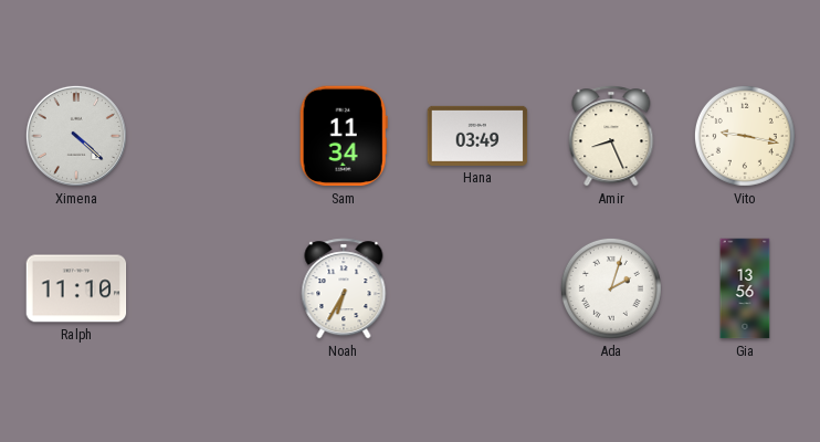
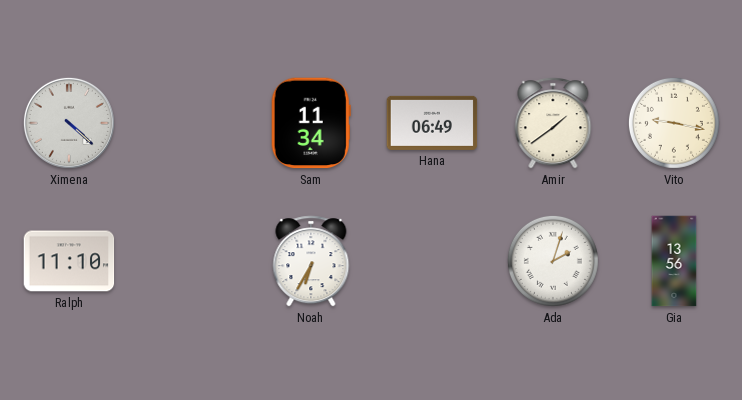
Hana: 03:49 -> 06:49
Amir: 8:26 -> 1:39
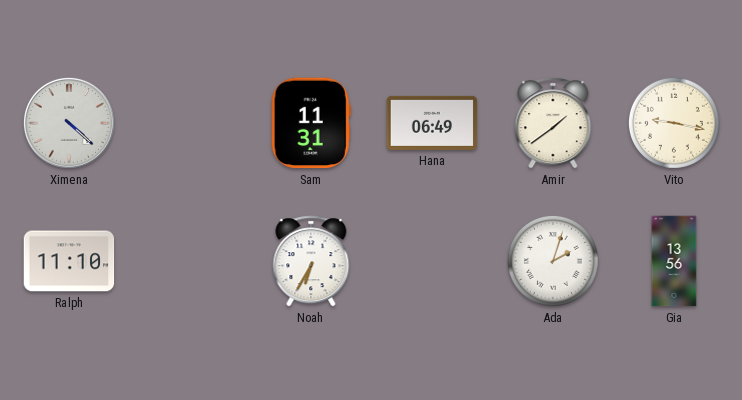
Sam: 11:34 -> 11:31
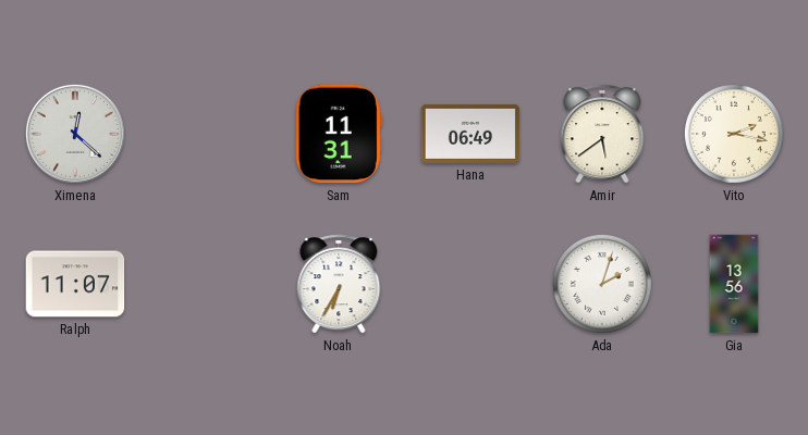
Ximena: 4:22 -> 12:22
Amir: 1:39 -> 5:39
Vito: 9:17 -> 2:17
Ralph: 11:10 -> 11:07
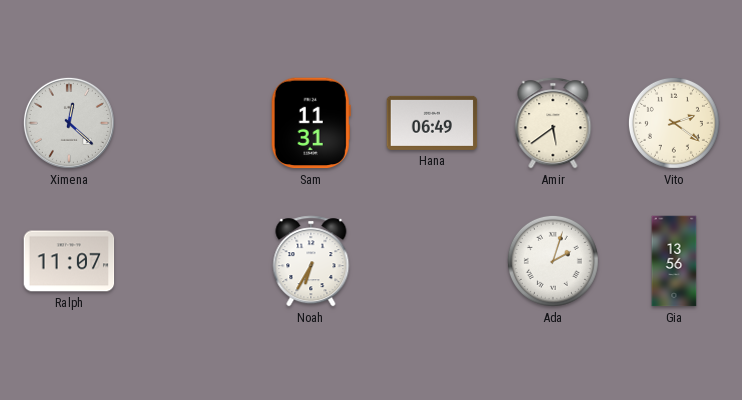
Vito: 2:17 -> 2:21
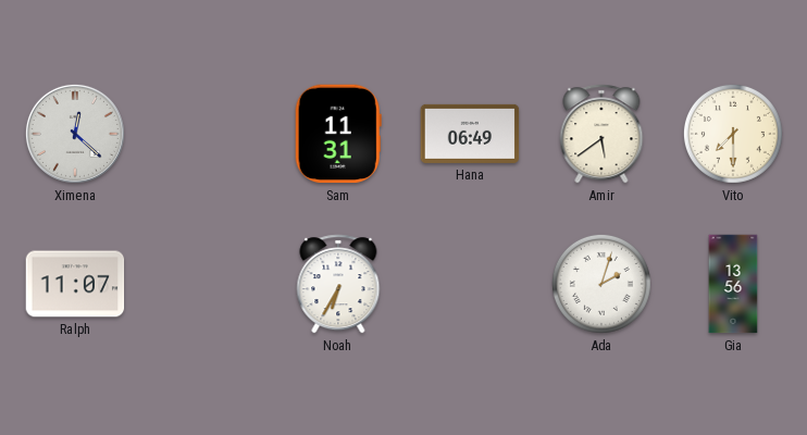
Vito: 2:21 -> 7:30
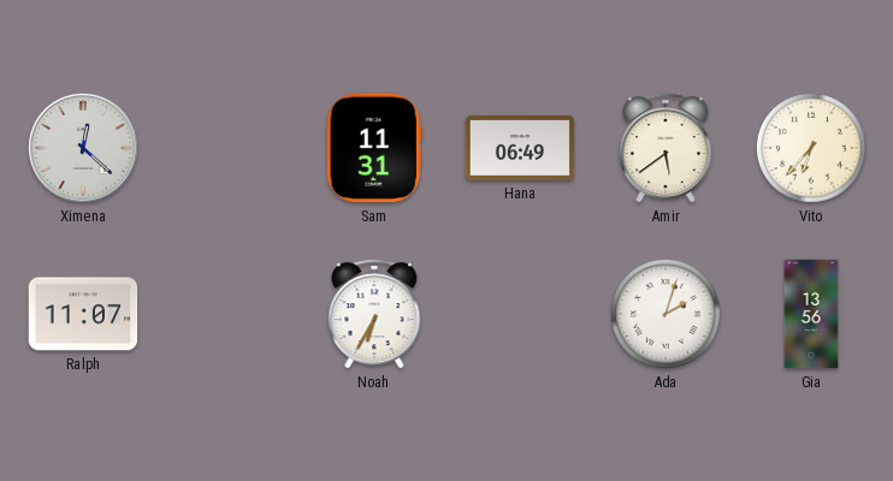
Vito: 7:30 -> 6:37
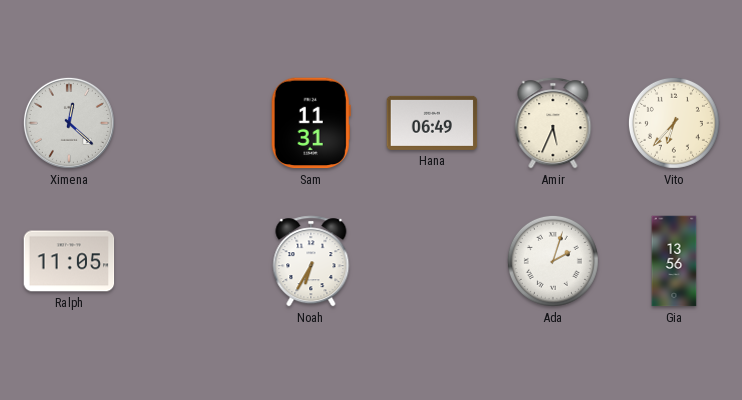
Amir: 5:39 -> 5:34
Ralph: 11:07 -> 11:05
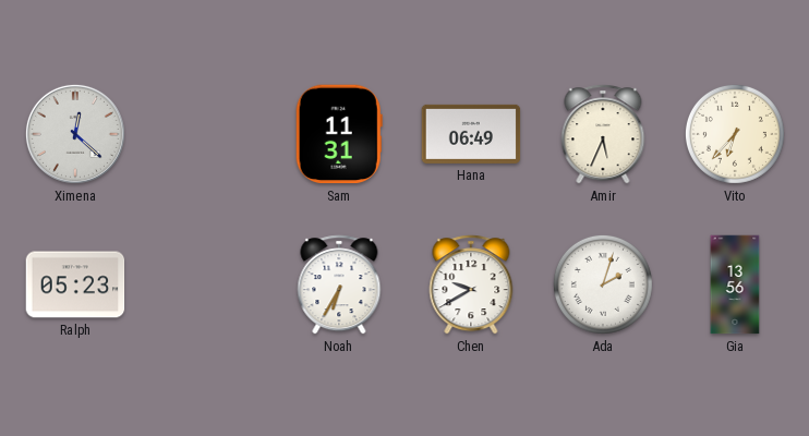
Ralph: 11:05 -> 05:23
Chen: none -> 9:40
